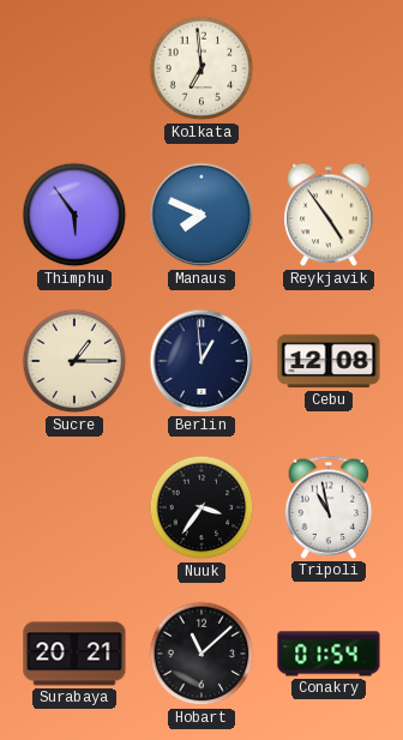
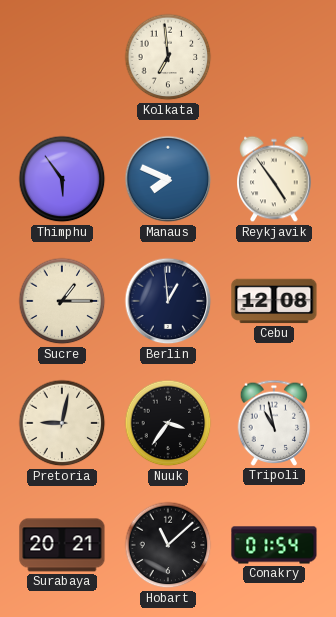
Pretoria: none -> 9:02
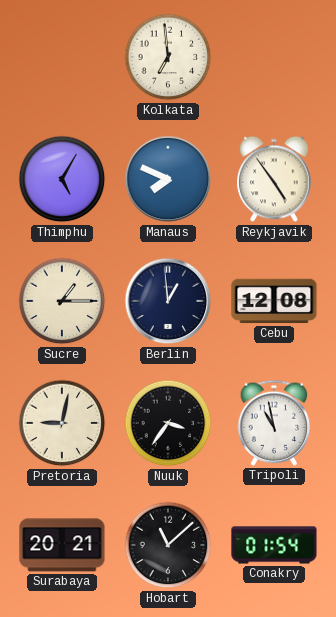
Thimphu: 5:54 -> 5:05
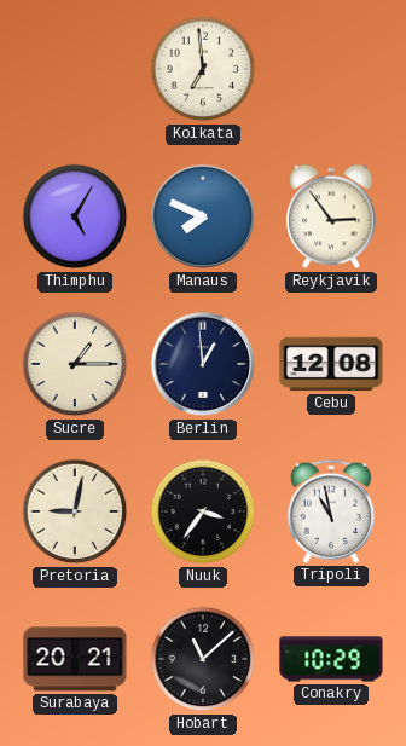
Reykjavik: 4:54 -> 2:54
Conakry: 01:54 -> 10:29
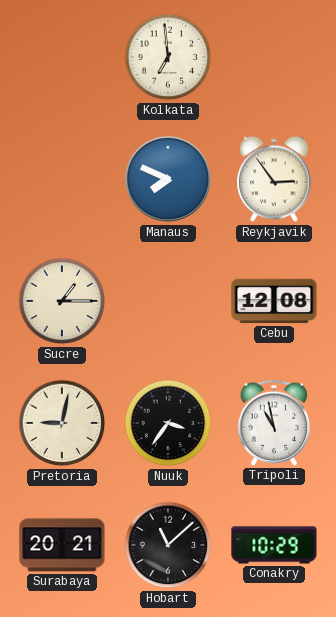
Thimphu: 5:05 -> none
Berlin: 12:59 -> none
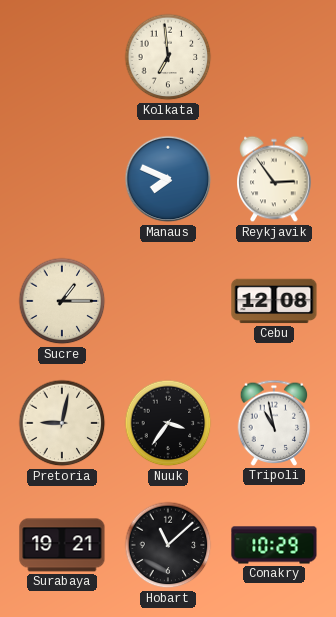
Surabaya: 20:21 -> 19:21
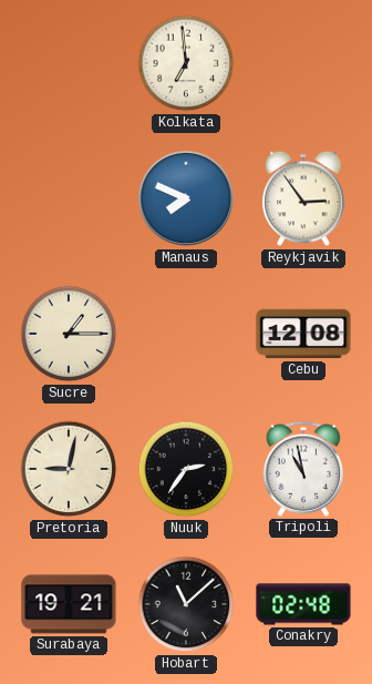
Nuuk: 3:36 -> 2:36
Conakry: 10:29 -> 02:48
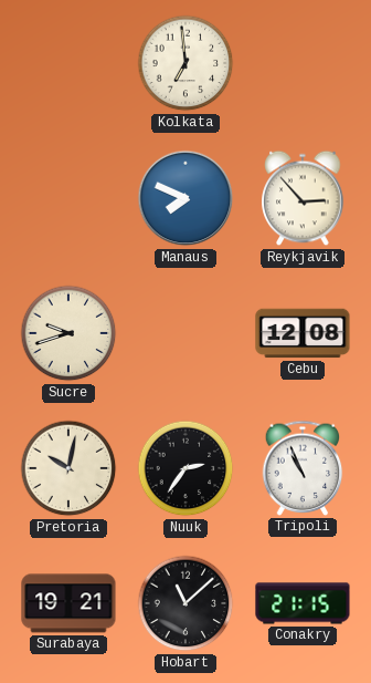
Reykjavik: 2:54 -> 2:53
Sucre: 1:15 -> 9:42
Pretoria: 9:02 -> 10:02
Tripoli: 10:58 -> 10:56
Conakry: 02:48 -> 21:15
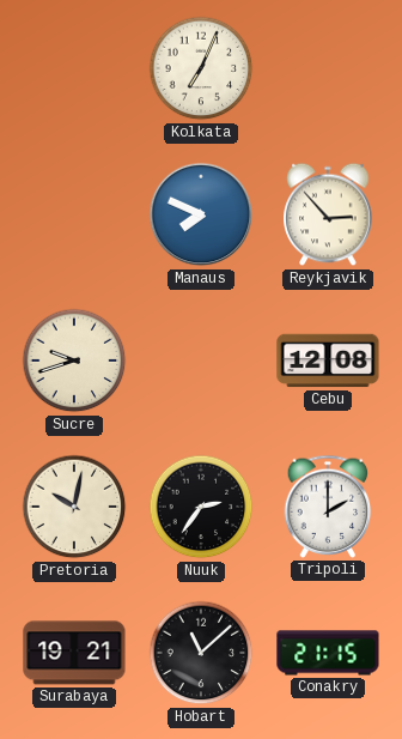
Kolkata: 6:59 -> 7:04
Tripoli: 10:56 -> 2:00
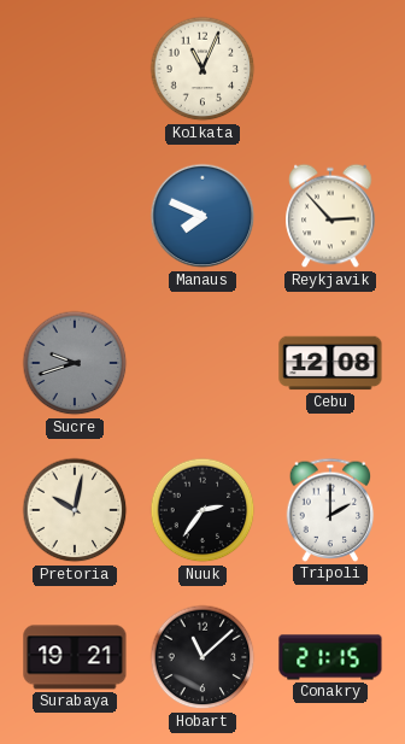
Kolkata: 7:04 -> 11:04
Sucre dial: cream -> grey
